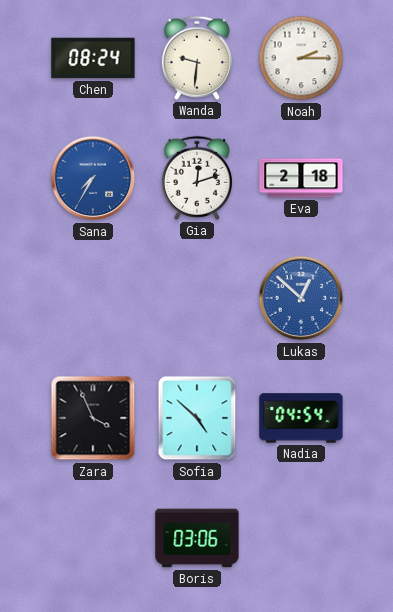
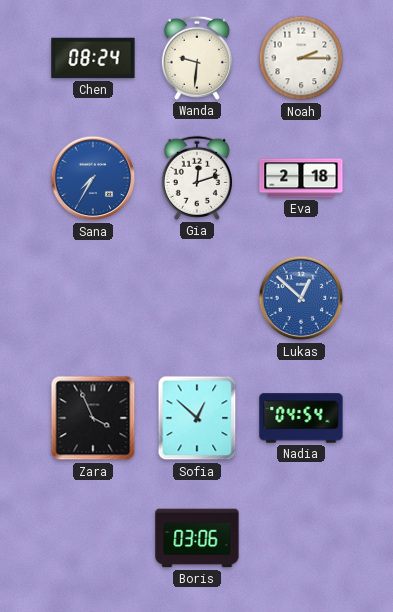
Sofia: 4:52 -> 12:52
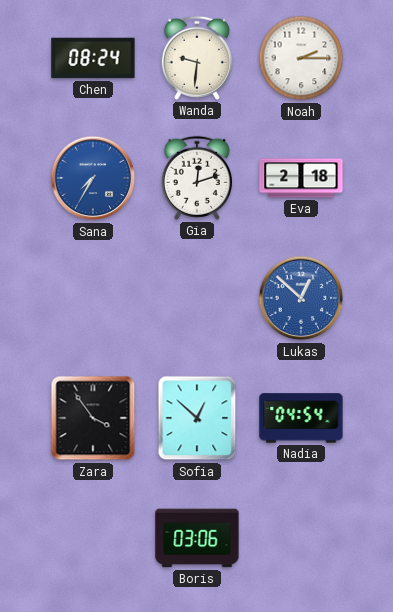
Zara: 3:56 -> 3:54
